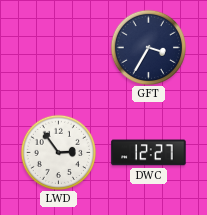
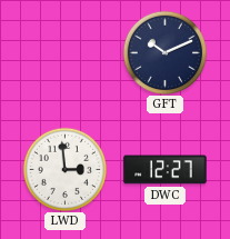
GFT: 3:35 -> 10:11
LWD: 2:54 -> 2:59
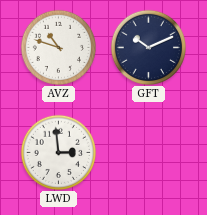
AVZ: none -> 10:48
DWC: 12:27 -> none
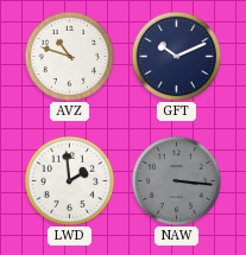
LWD: 2:59 -> 1:59
NAW: none -> 3:16
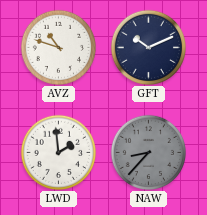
NAW: 3:16 -> 8:37
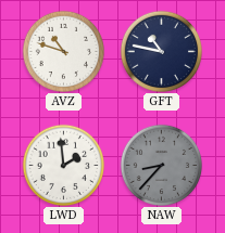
GFT: 10:11 -> 10:47
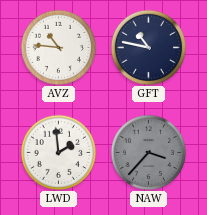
AVZ: 10:48 -> 10:46
NAW: 8:37 -> 3:37
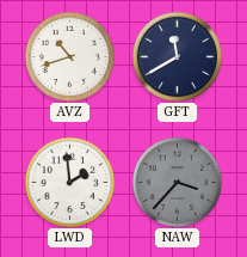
AVZ: 10:46 -> 10:42
GFT: 10:47 -> 11:40
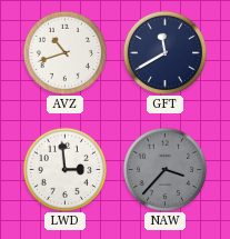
LWD: 1:59 -> 2:59
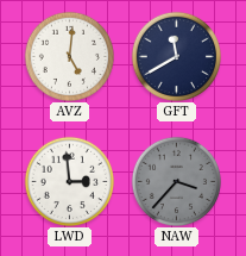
AVZ: 10:42 -> 5:01
